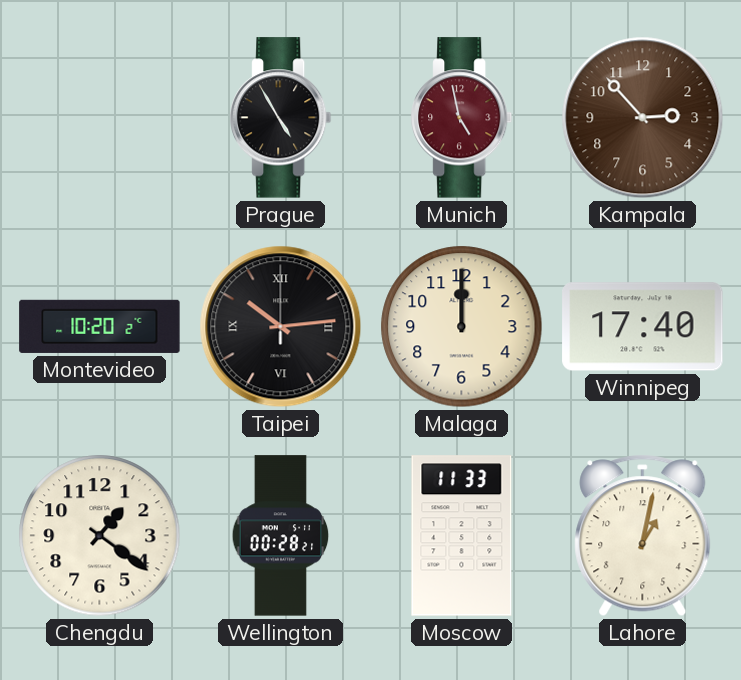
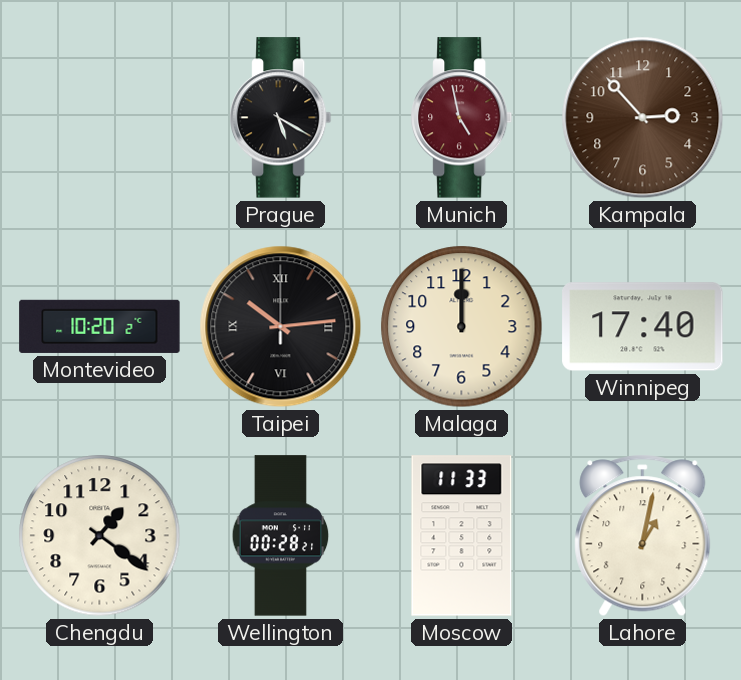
Prague: 4:55 -> 5:20
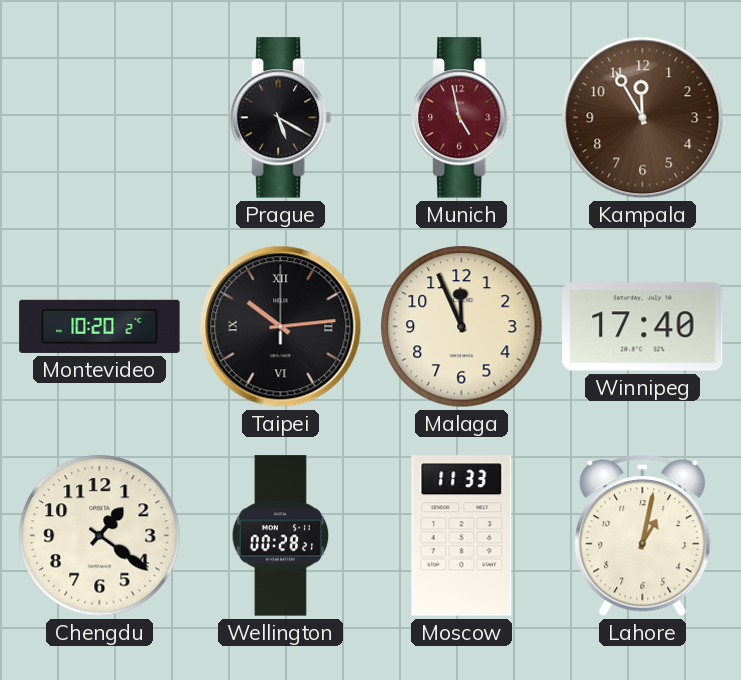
Kampala: 2:53 -> 11:55
Malaga: 12:00 -> 11:56
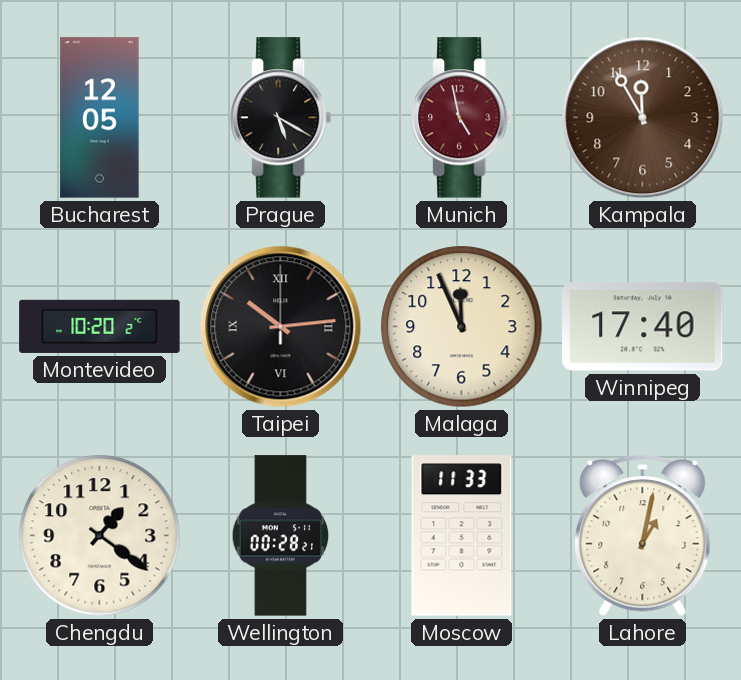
Bucharest: none -> 12:05
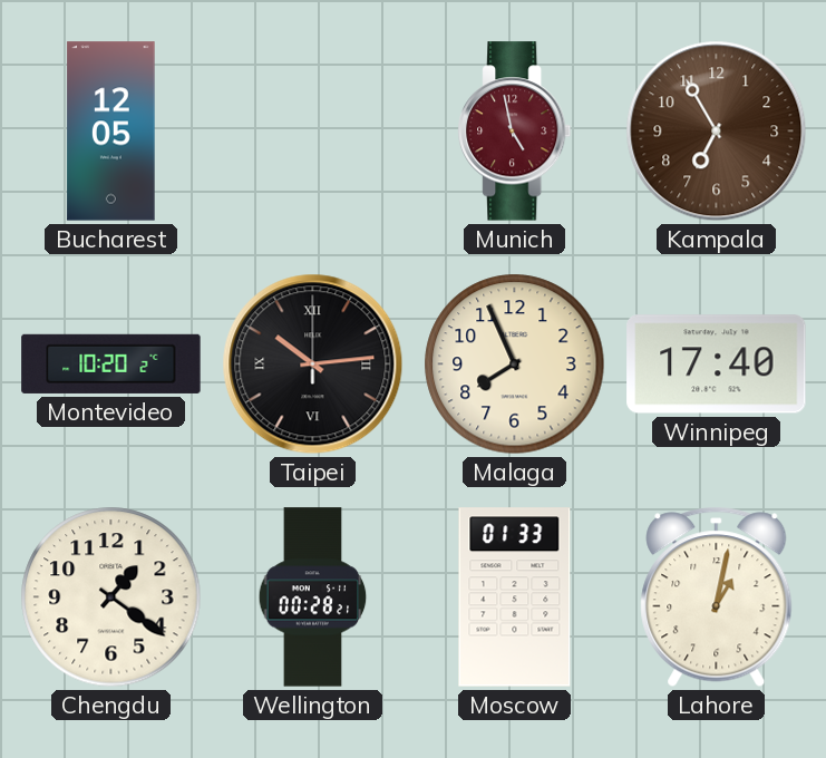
Prague: 5:20 -> none
Kampala: 11:55 -> 6:55
Malaga: 11:56 -> 7:56
Moscow: 11:33 -> 01:33
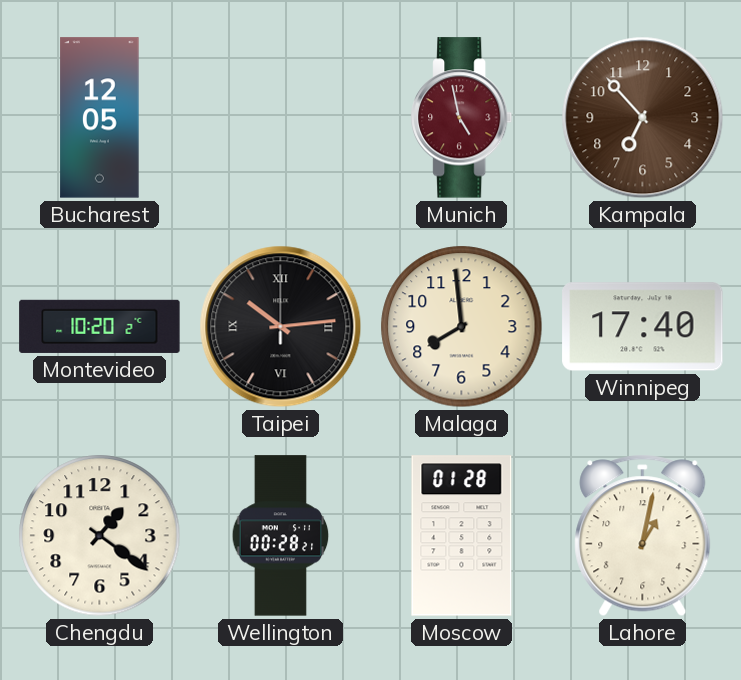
Kampala: 6:55 -> 6:53
Malaga: 7:56 -> 7:59
Moscow: 01:33 -> 01:28
